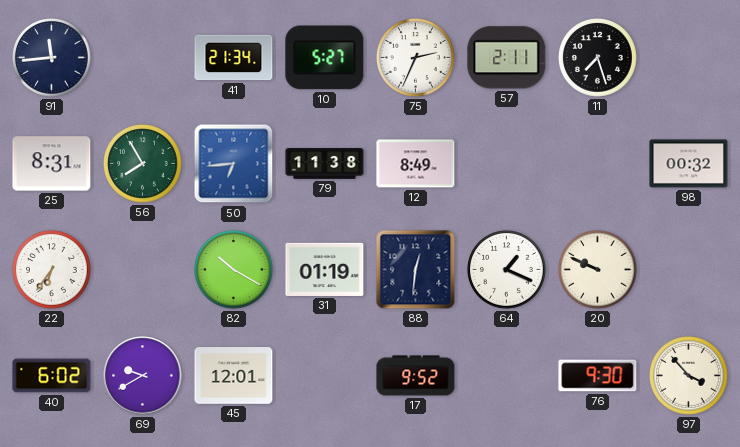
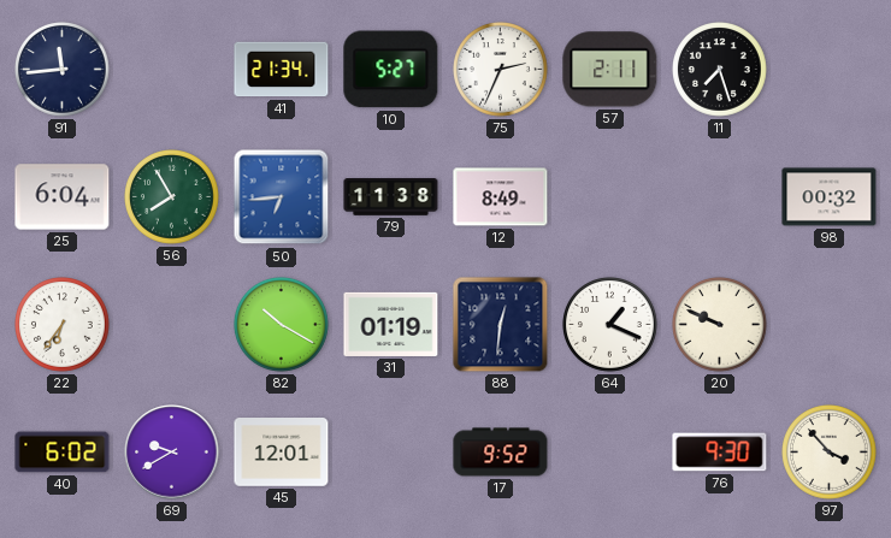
25: 8:31 -> 6:04
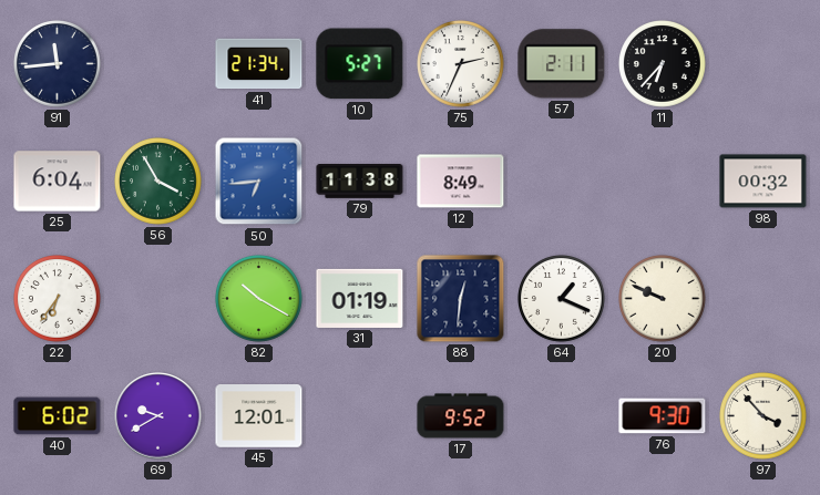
11: 7:27 -> 6:37
56: 7:55 -> 3:55
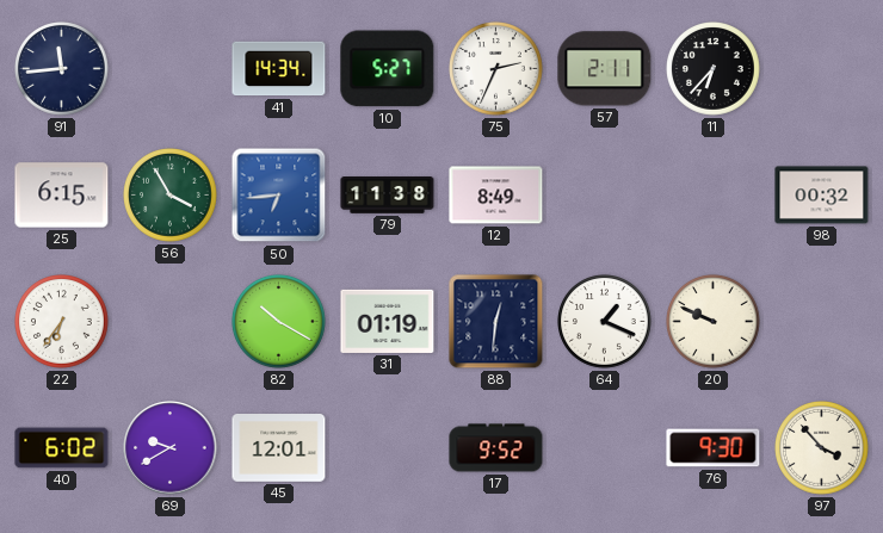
41: 21:34 -> 14:34
25: 6:04 -> 6:15
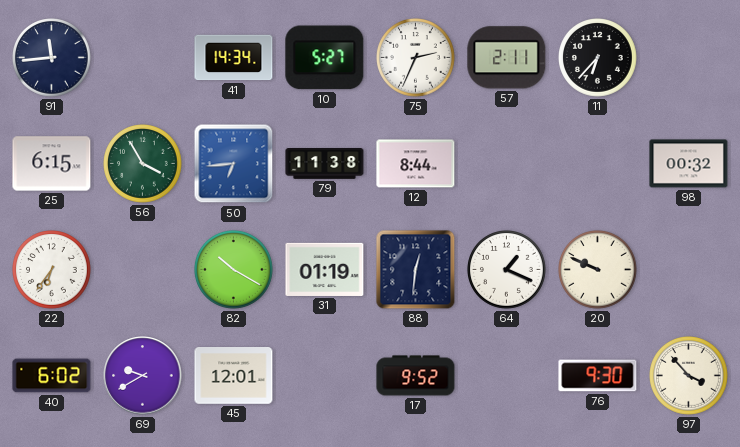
12: 8:49 -> 8:44
